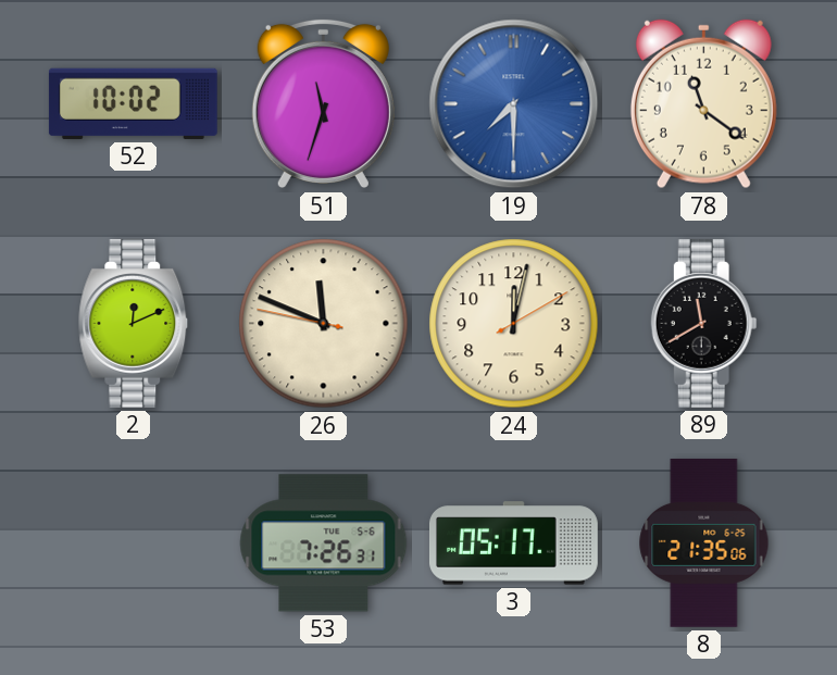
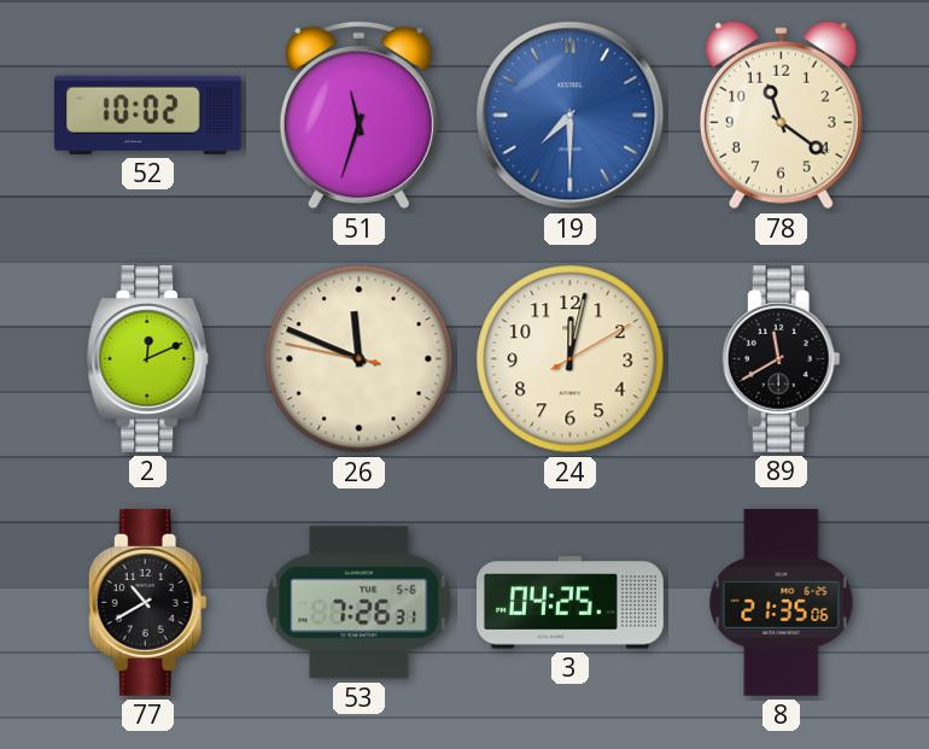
77: none -> 10:40
3: 05:17 -> 04:25
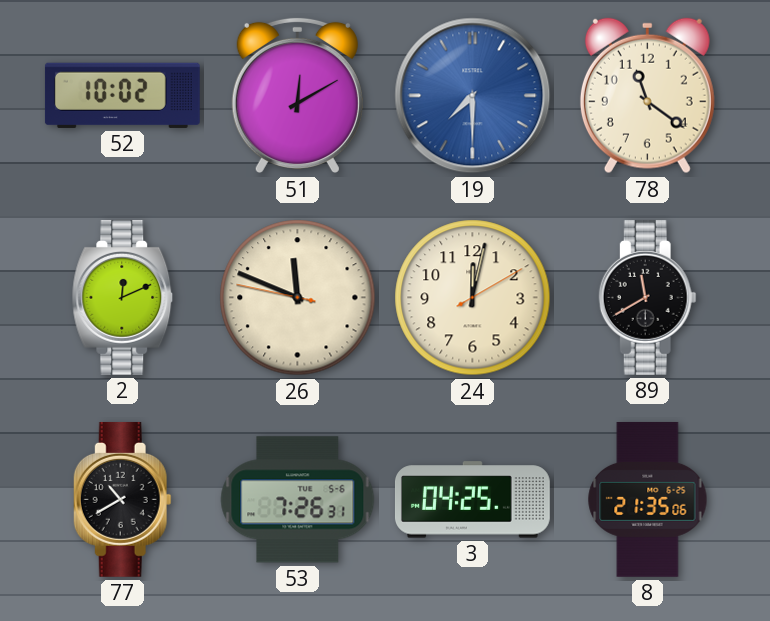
51: 11:33 -> 12:10
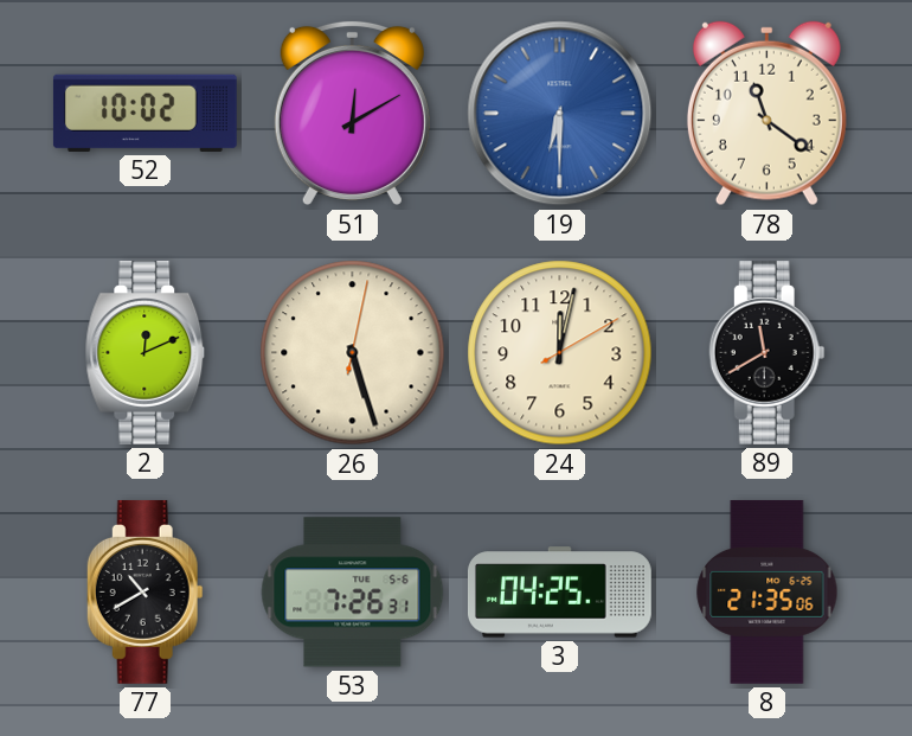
19: 7:30 -> 6:30
26: 11:48 -> 5:27
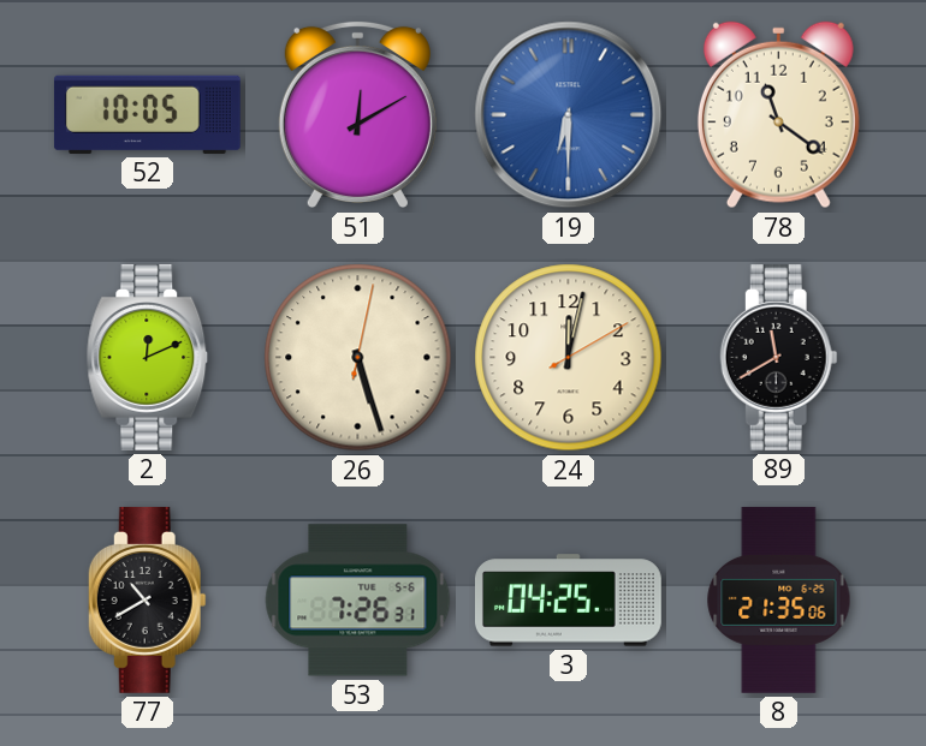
52: 10:02 -> 10:05
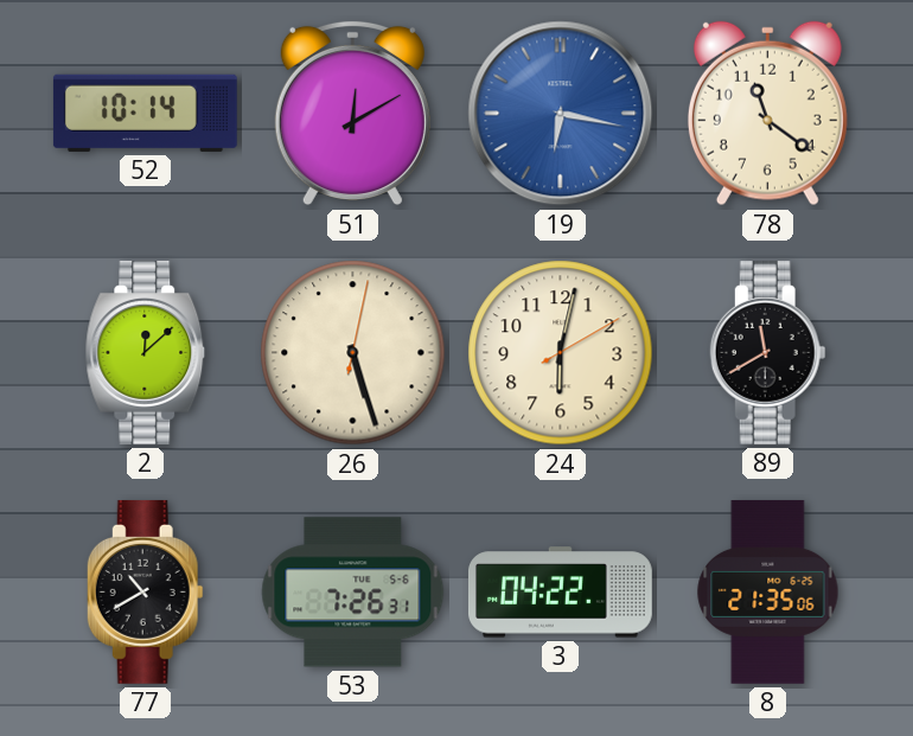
52: 10:05 -> 10:14
19: 6:30 -> 6:17
2: 12:11 -> 12:08
24: 12:02 -> 6:02
3: 04:25 -> 04:22
